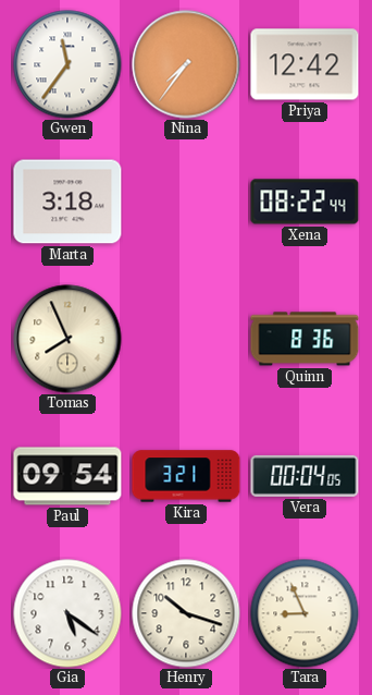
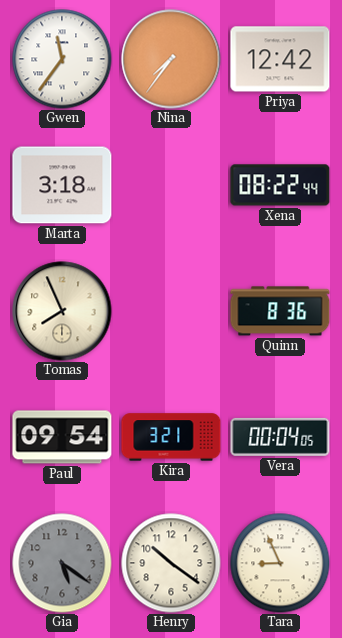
Gia dial: white -> grey
Henry: 10:18 -> 10:21
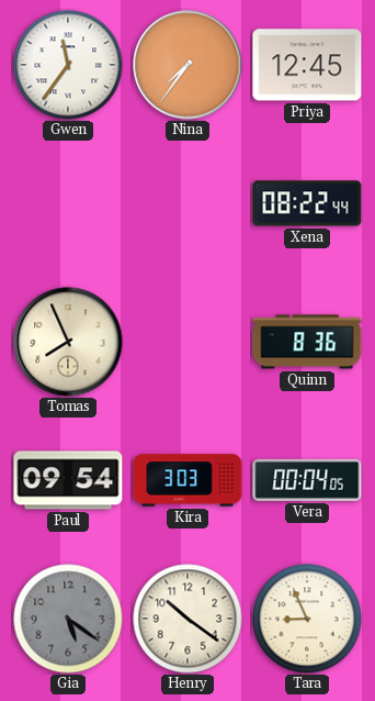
Priya: 12:42 -> 12:45
Marta: 3:18 -> none
Kira: 3:21 -> 3:03
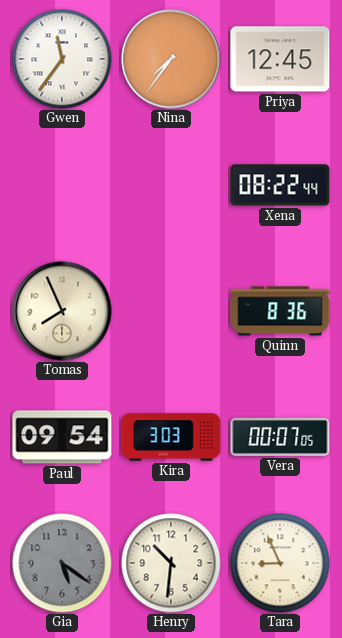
Vera: 00:04 -> 00:07
Henry: 10:21 -> 10:31
